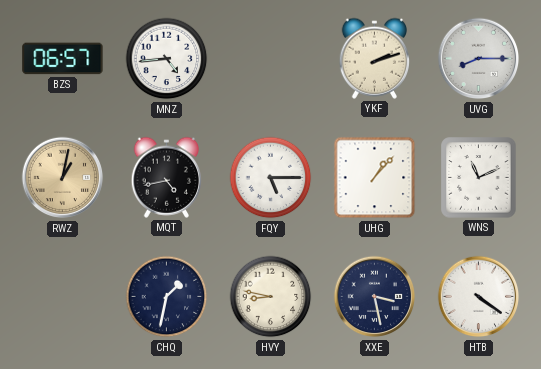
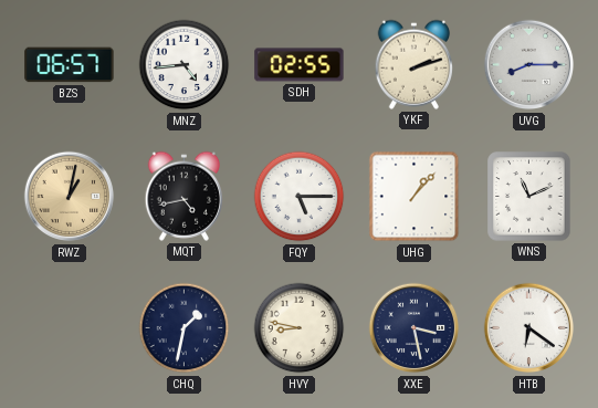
SDH: none -> 02:55
HTB: 4:21 -> 6:21
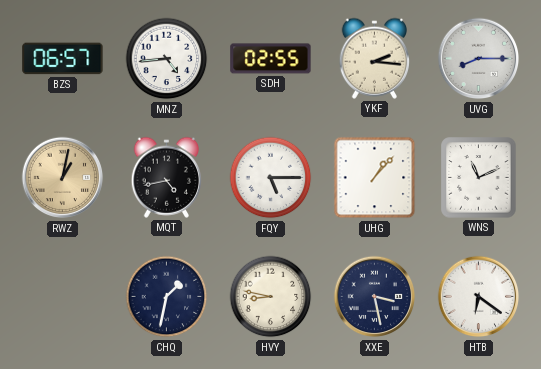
YKF: 2:12 -> 2:16
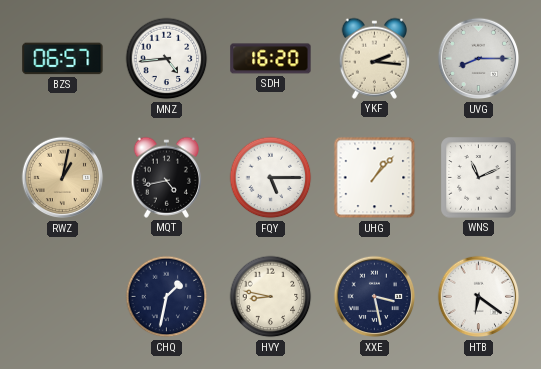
SDH: 02:55 -> 16:20
